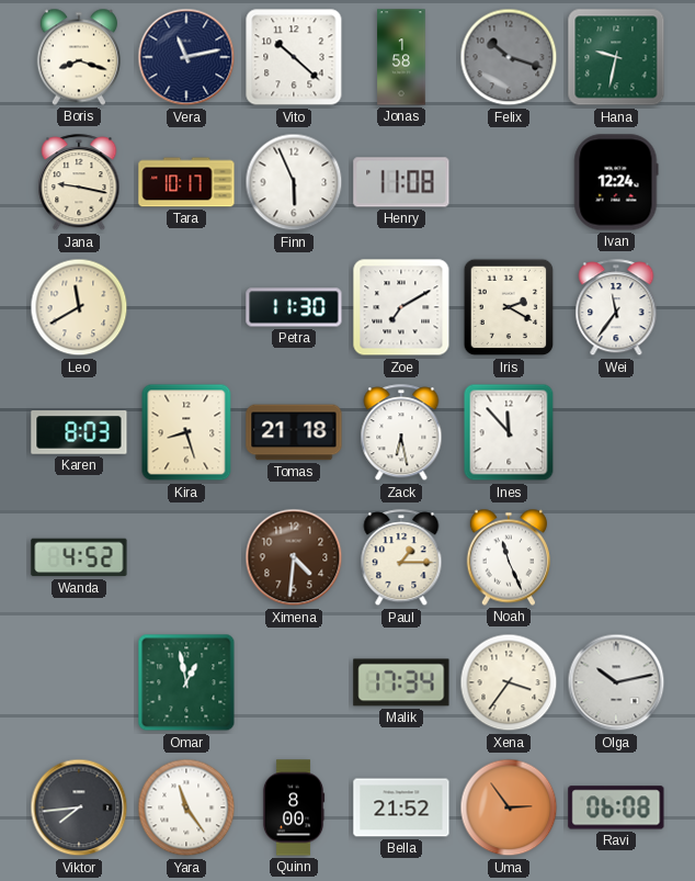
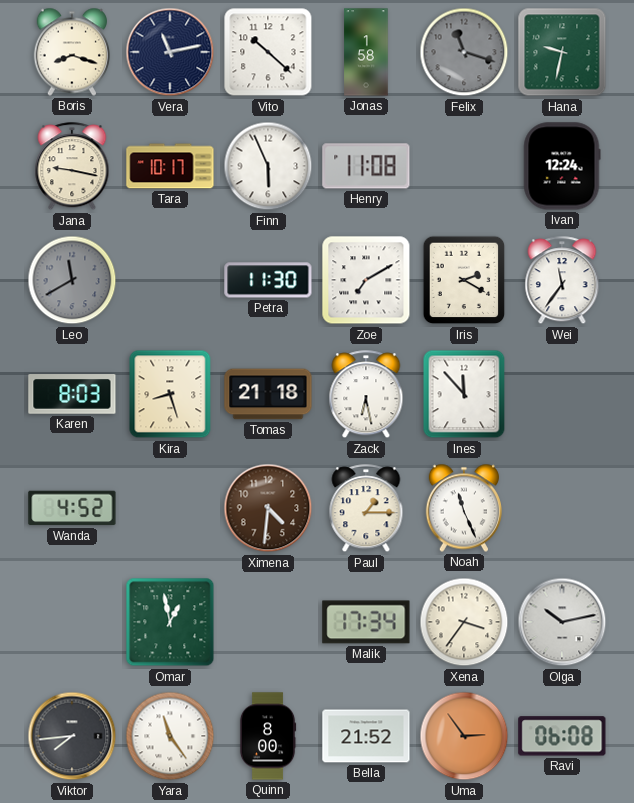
Felix: 10:18 -> 11:18
Leo dial: cream -> grey
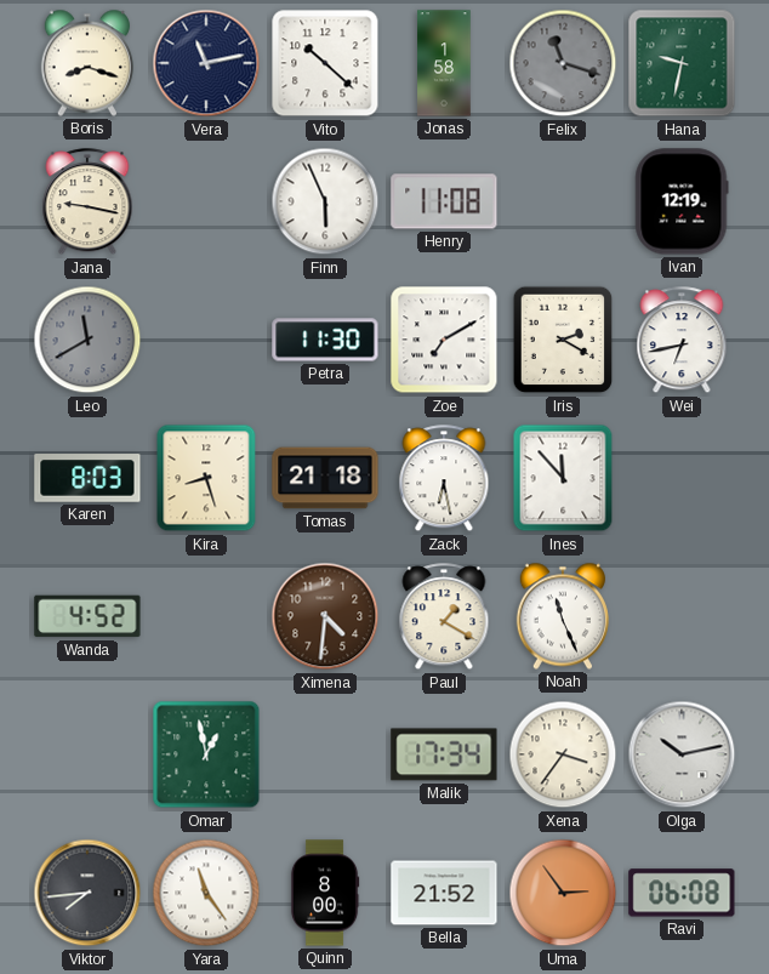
Tara: 10:17 -> none
Ivan: 12:24 -> 12:19
Wei: 11:36 -> 6:43
Paul: 1:15 -> 1:20
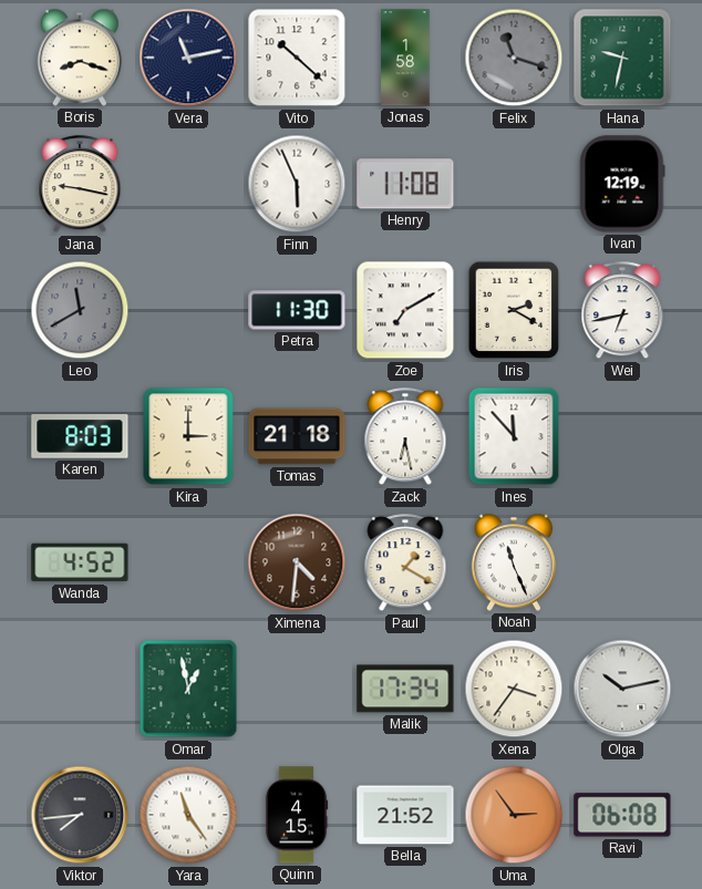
Kira: 8:27 -> 3:00
Quinn: 8:00 -> 4:15
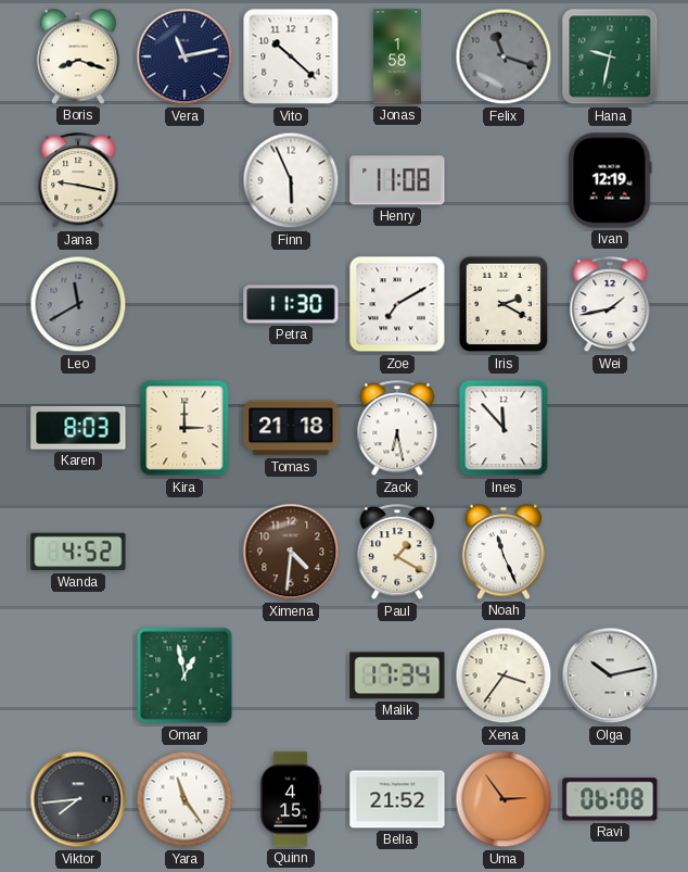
Wei: 6:43 -> 1:43
